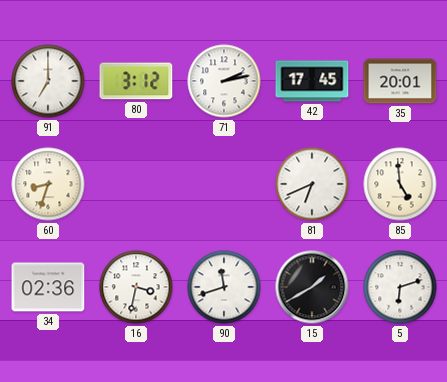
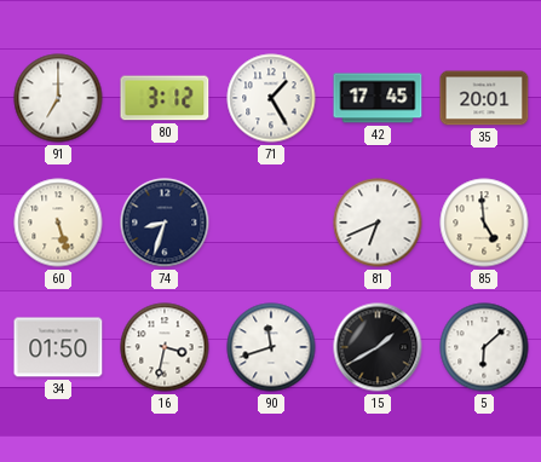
71: 2:13 -> 1:25
60: 8:33 -> 5:27
74: none -> 8:33
34: 02:36 -> 01:50
5: 6:12 -> 6:08
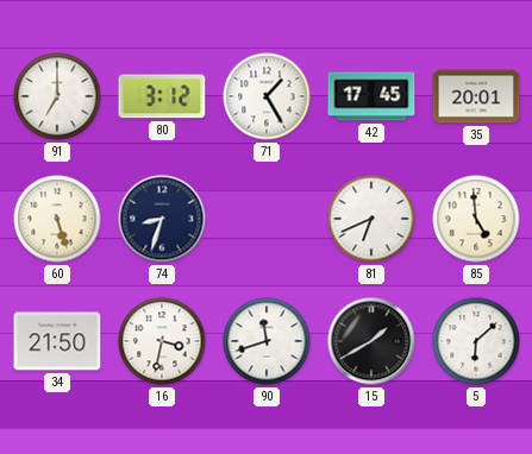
34: 01:50 -> 21:50
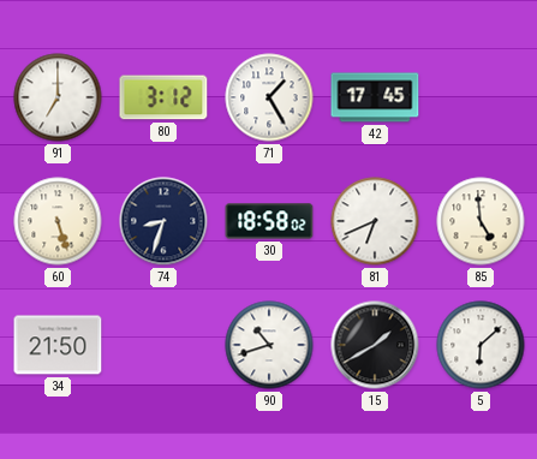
35: 20:01 -> none
30: none -> 18:58
16: 3:32 -> none
90: 11:42 -> 10:42
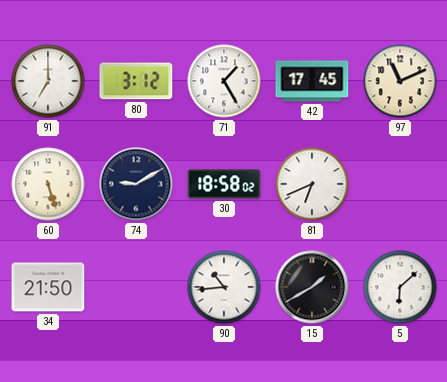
97: none -> 11:11
74: 8:33 -> 9:10
85: 4:59 -> none
90: 10:42 -> 10:44
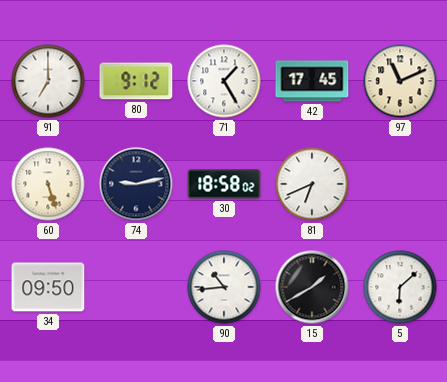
80: 3:12 -> 9:12
74: 9:10 -> 9:13
34: 21:50 -> 09:50
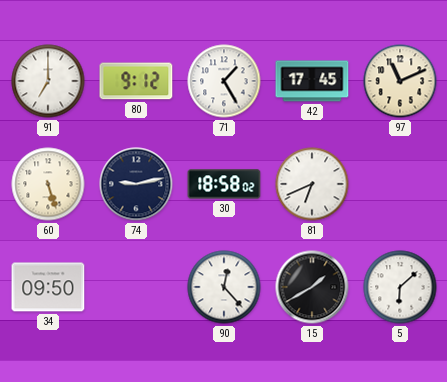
90: 10:44 -> 12:23
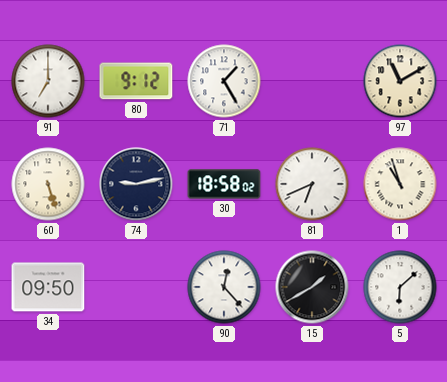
42: 17:45 -> none
97: 11:11 -> 11:10
1: none -> 10:57
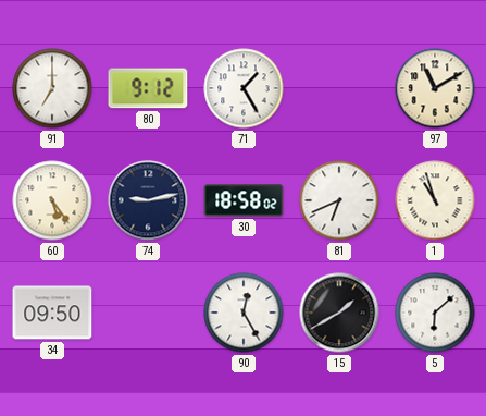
60: 5:27 -> 5:24
90: 12:23 -> 12:25
